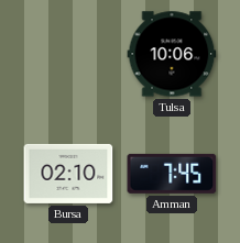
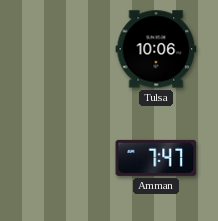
Bursa: 02:10 -> none
Amman: 7:45 -> 7:47
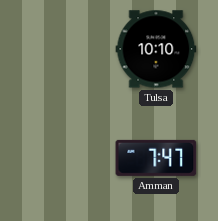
Tulsa: 10:06 -> 10:10
